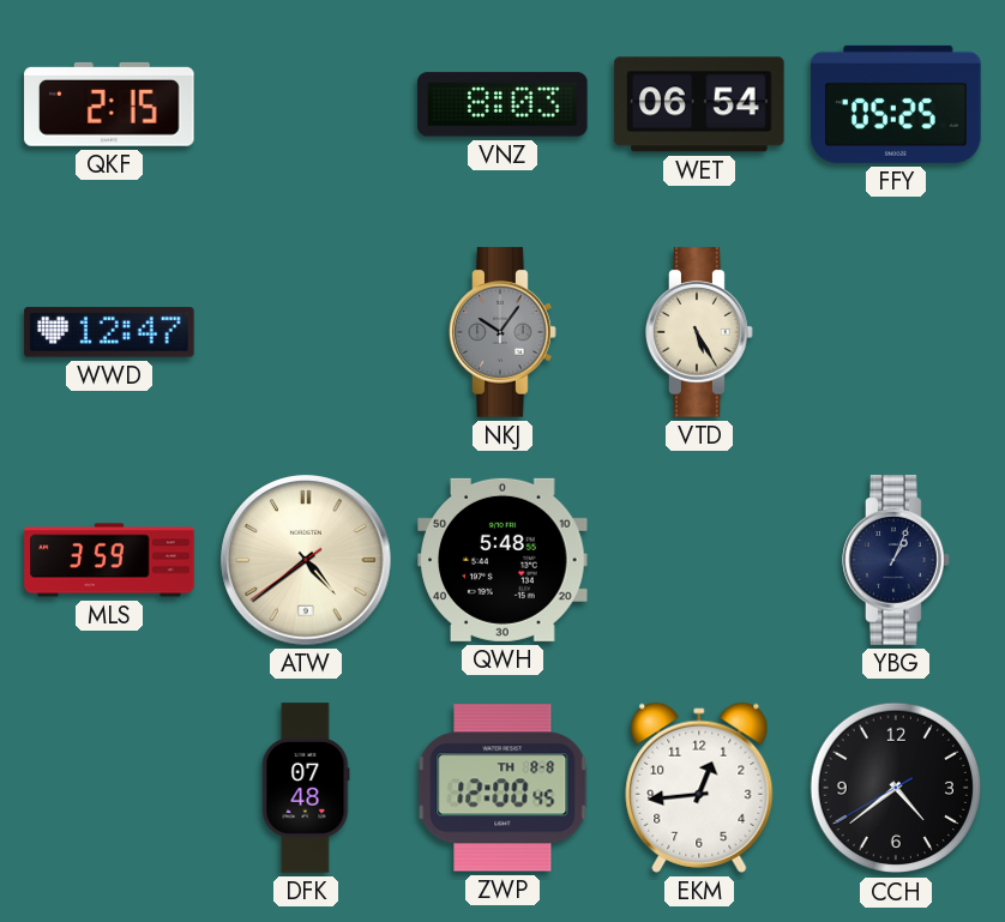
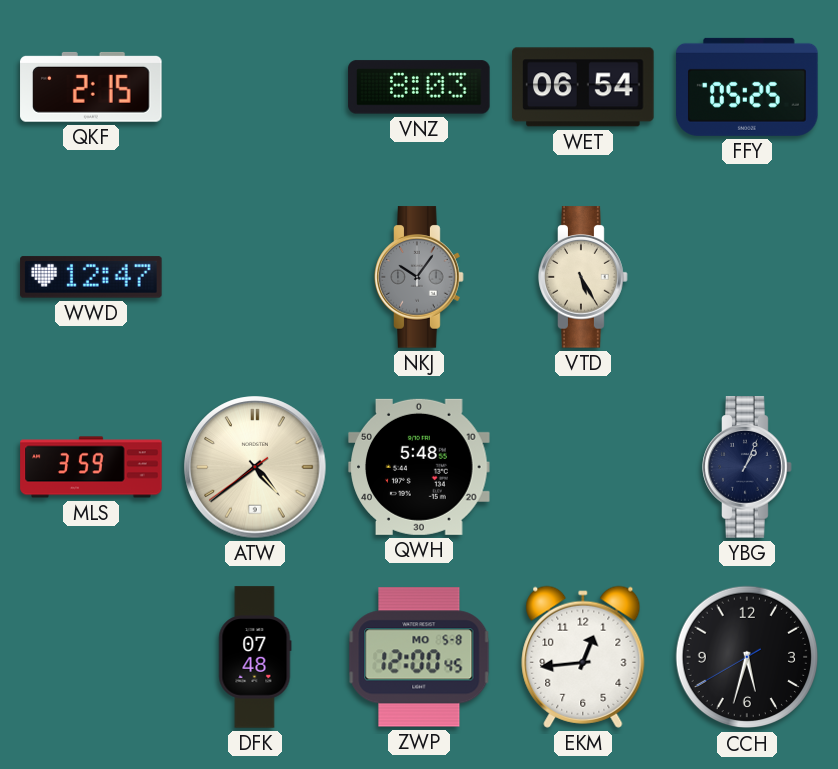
ZWP date: TH 8-8 -> MO 5-8
CCH: 4:38 -> 5:32
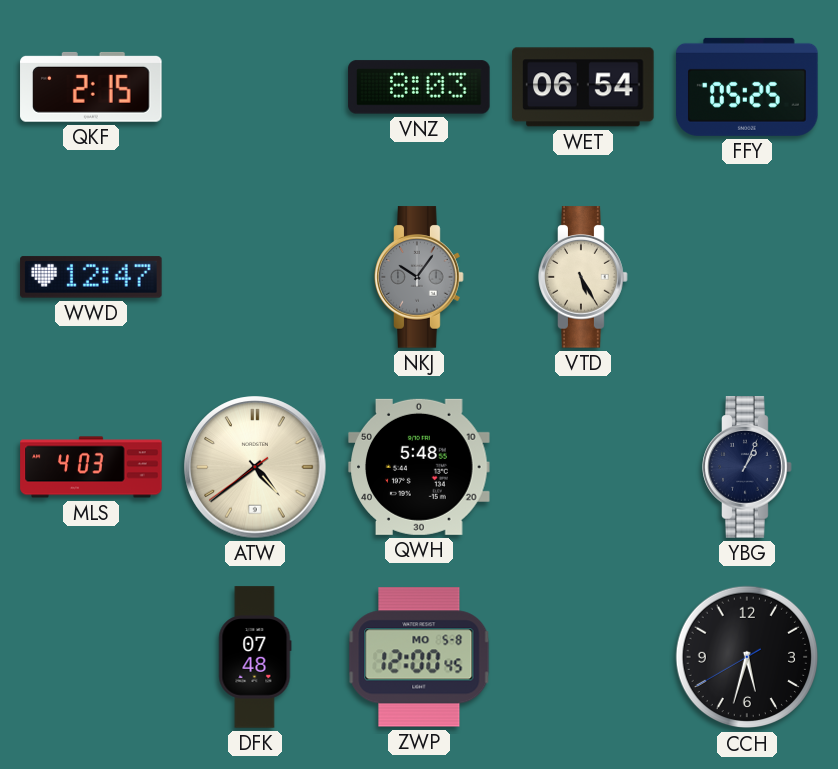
MLS: 3:59 -> 4:03
EKM: 12:44 -> none
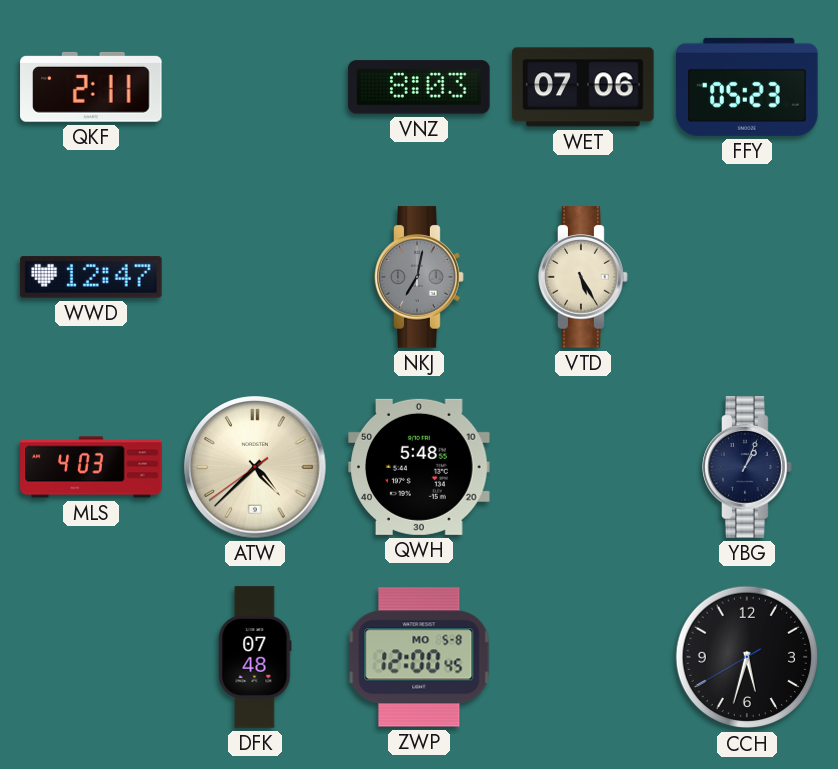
QKF: 2:15 -> 2:11
WET: 06:54 -> 07:06
FFY: 05:25 -> 05:23
NKJ: 10:06 -> 7:02
ATW: 4:38 -> 4:37
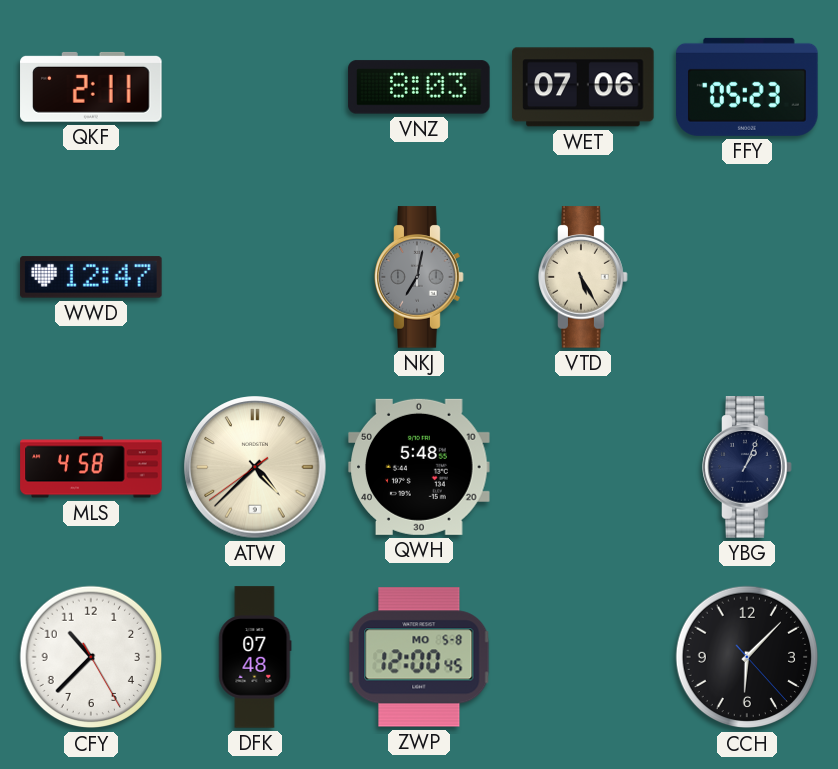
MLS: 4:03 -> 4:58
CFY: none -> 10:37
CCH: 5:32 -> 6:07
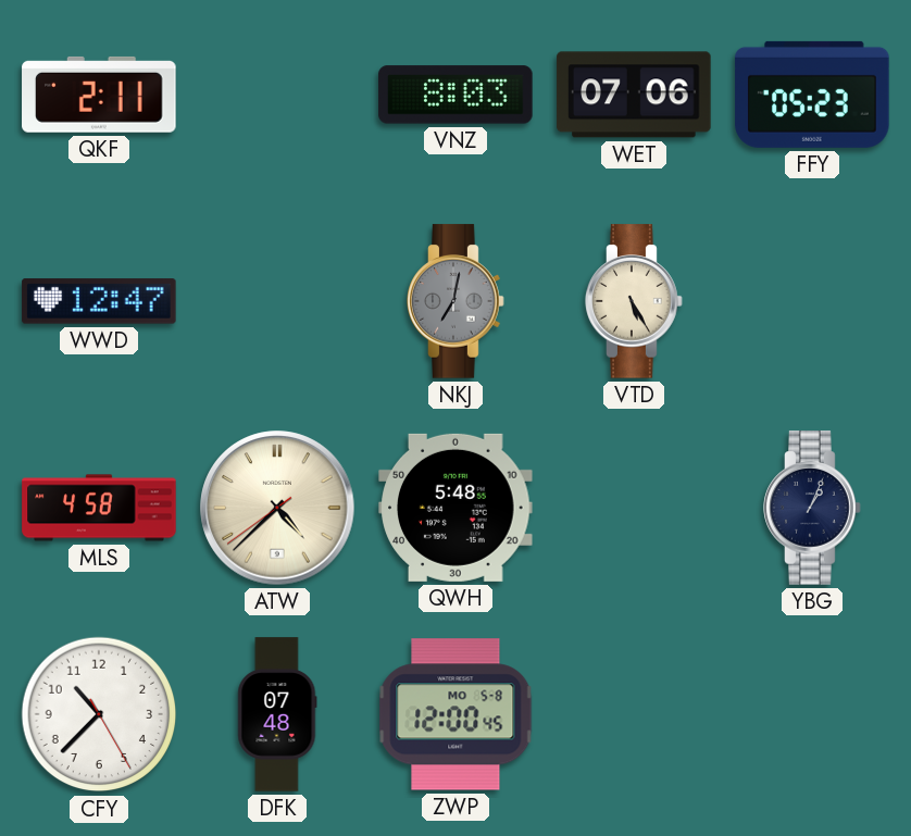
CCH: 6:07 -> none
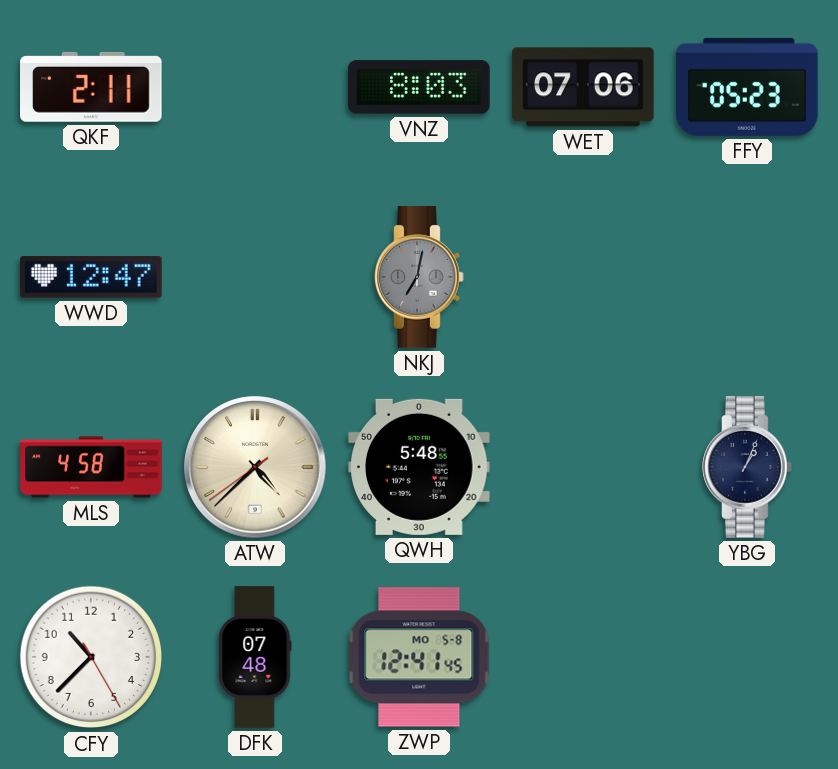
VTD: 5:25 -> none
ZWP: 12:00 -> 12:41
